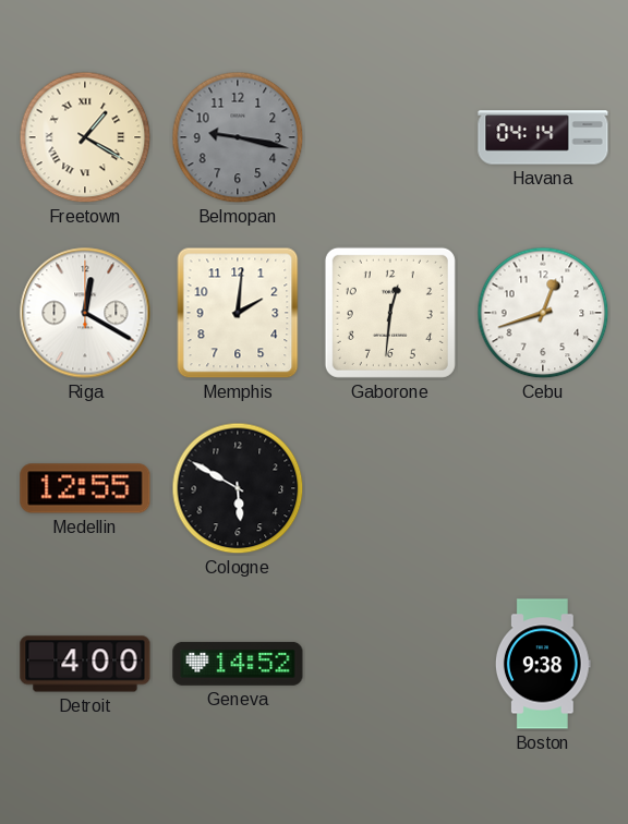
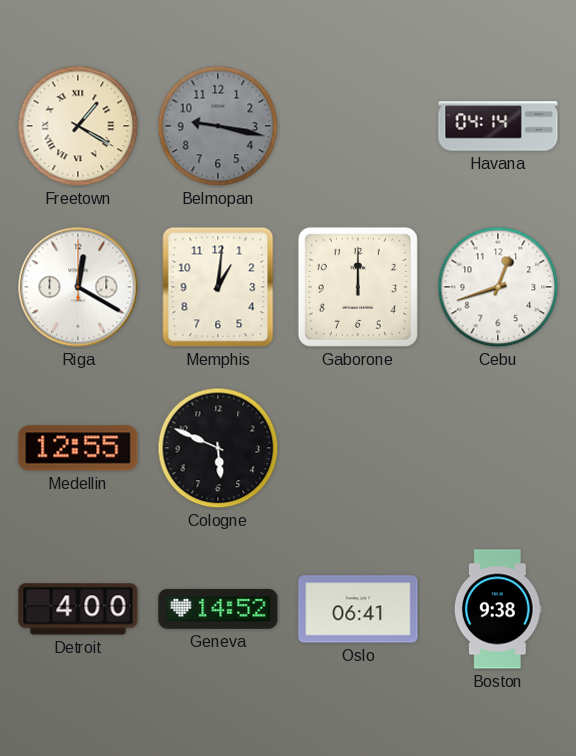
Memphis: 2:01 -> 1:01
Gaborone: 12:31 -> 12:00
Cologne: 5:50 -> 5:49
Oslo: none -> 06:41
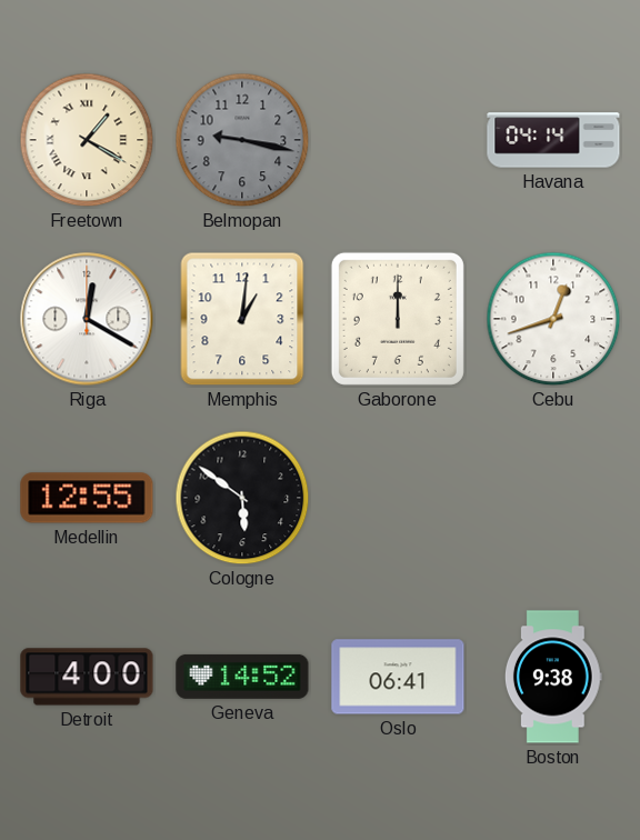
Cologne: 5:49 -> 5:51
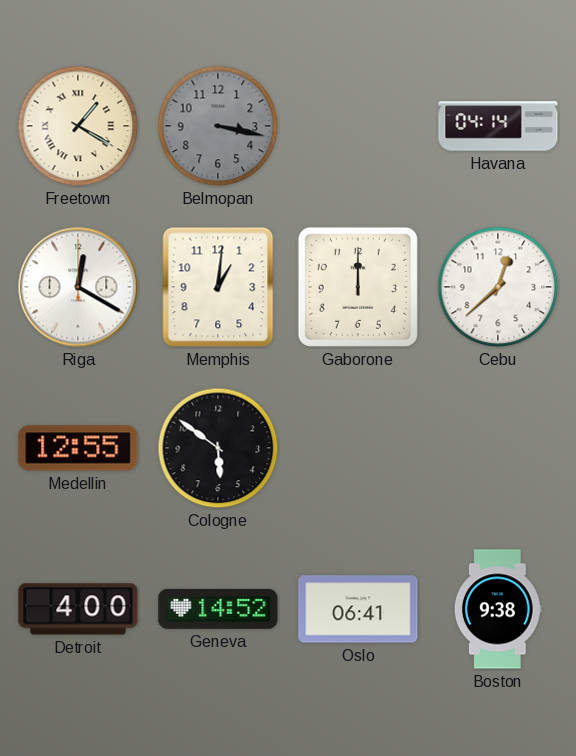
Belmopan: 9:17 -> 3:17
Cebu: 12:42 -> 12:38
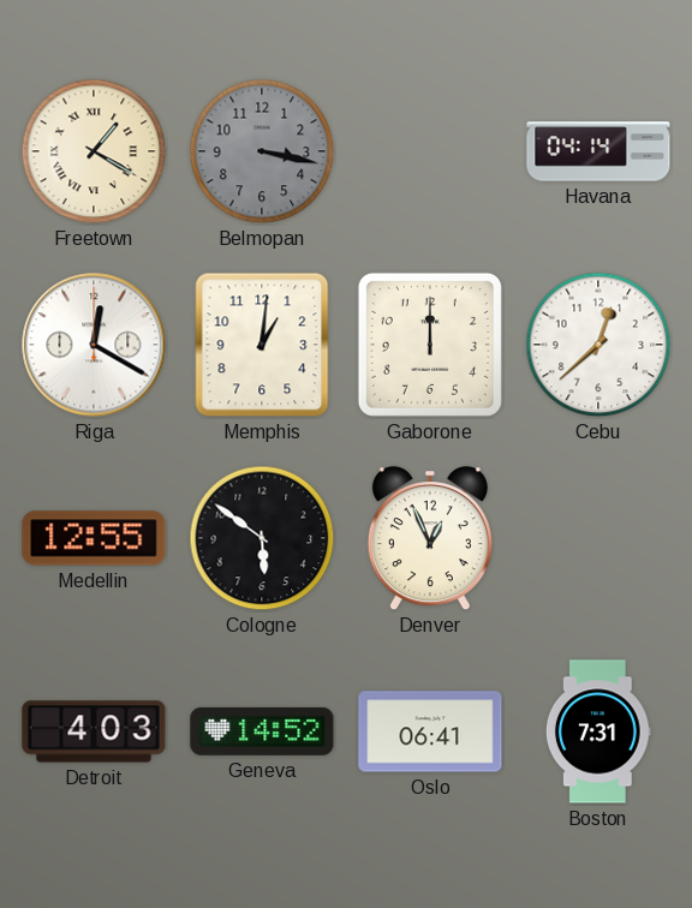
Denver: none -> 12:56
Detroit: 4:00 -> 4:03
Boston: 9:38 -> 7:31
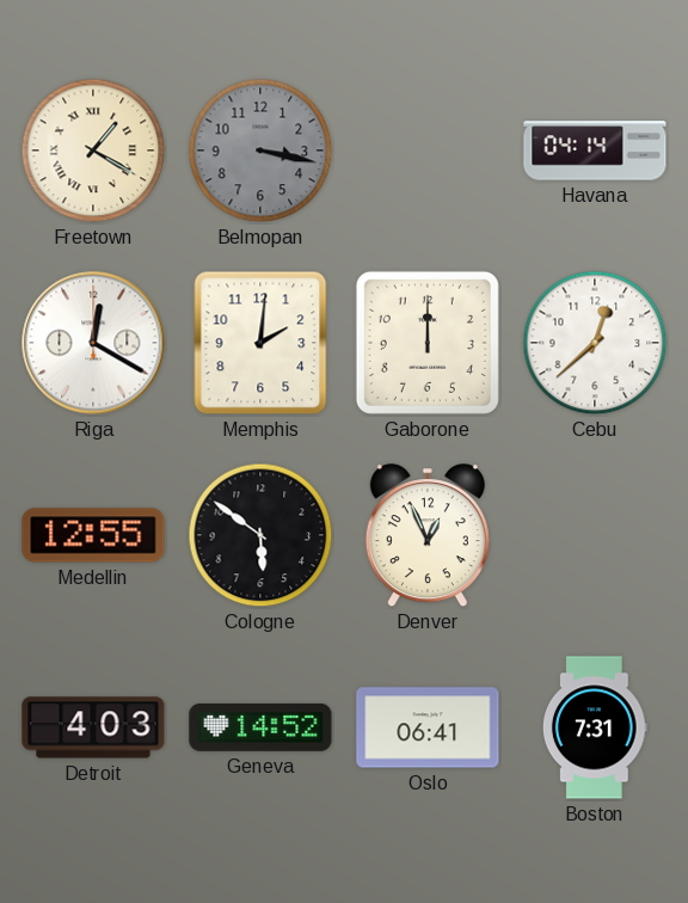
Memphis: 1:01 -> 2:01
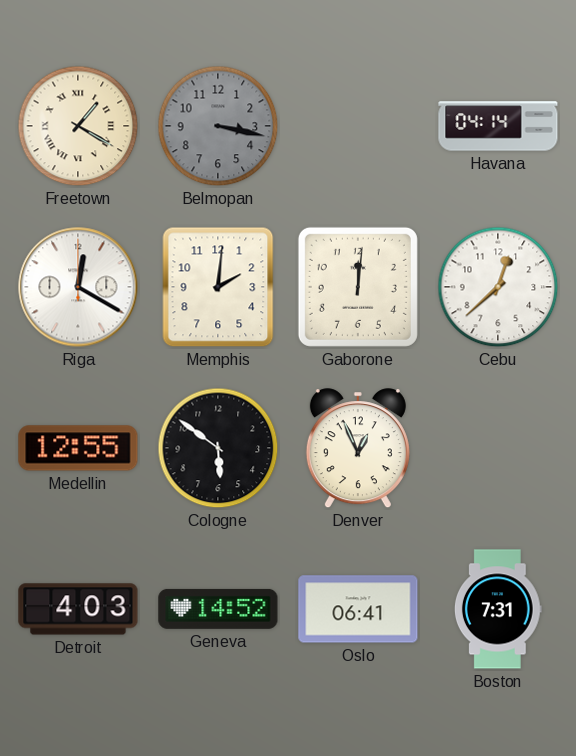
Gaborone: 12:00 -> 12:01
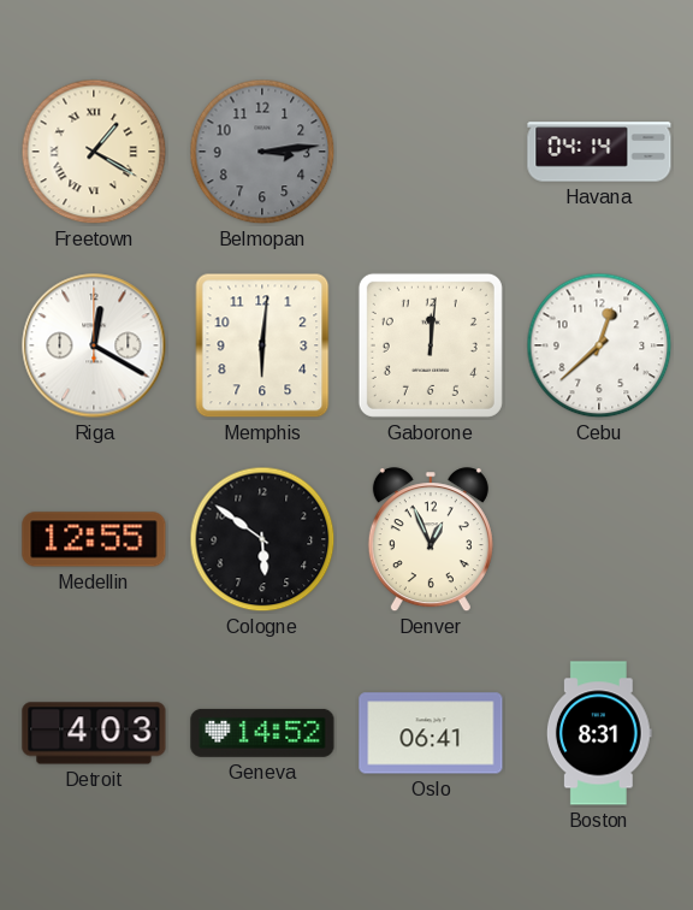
Belmopan: 3:17 -> 3:14
Memphis: 2:01 -> 6:01
Boston: 7:31 -> 8:31
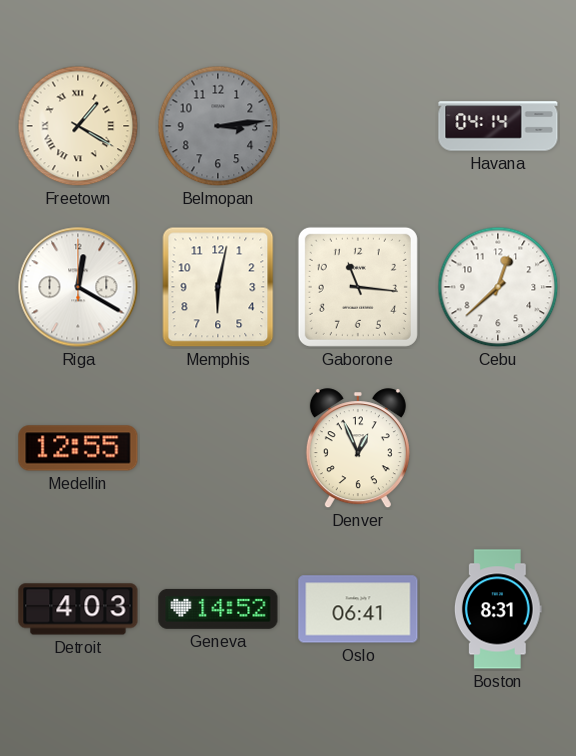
Memphis: 6:01 -> 6:02
Gaborone: 12:01 -> 11:16
Cologne: 5:51 -> none
